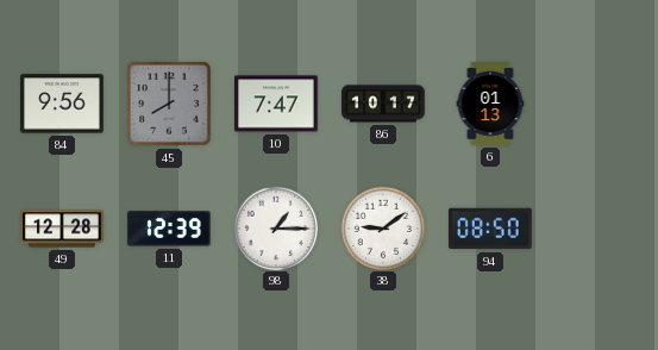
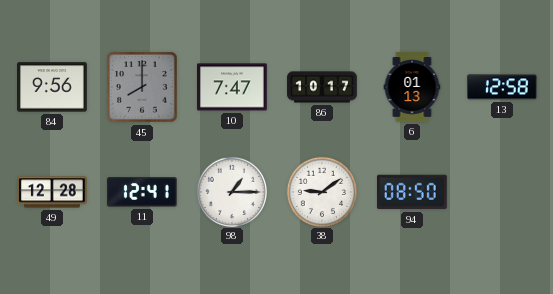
13: none -> 12:58
11: 12:39 -> 12:41
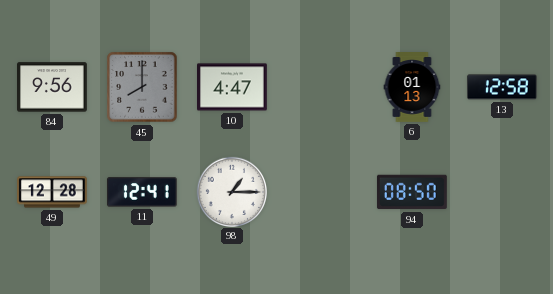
10: 7:47 -> 4:47
86: 10:17 -> none
38: 9:09 -> none
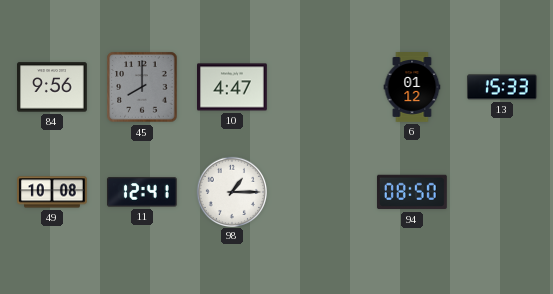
6: 01:13 -> 01:12
13: 12:58 -> 15:33
49: 12:28 -> 10:08
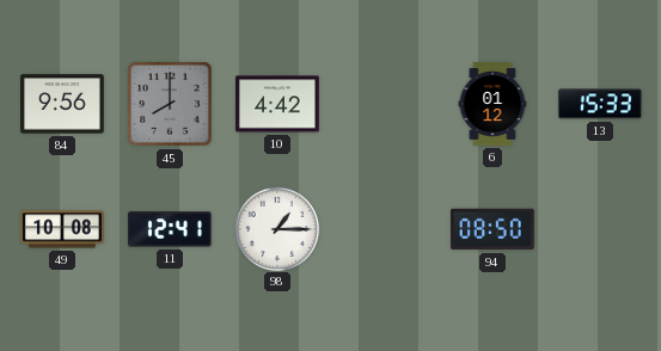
10: 4:47 -> 4:42
